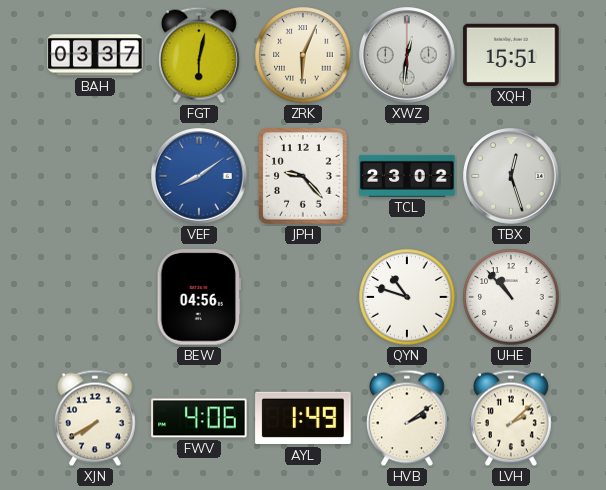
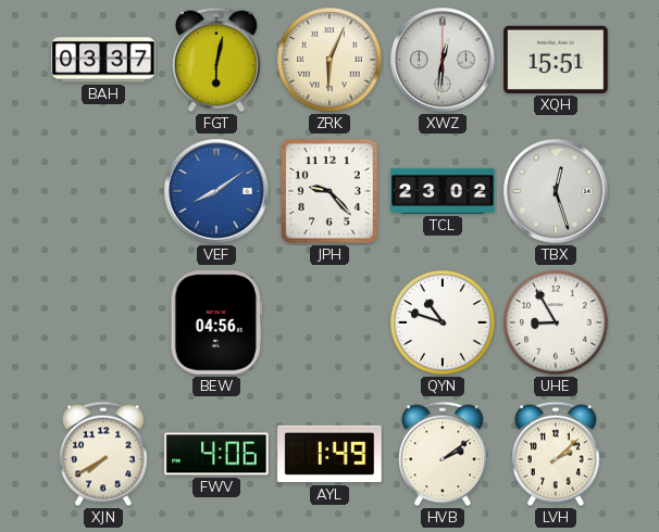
UHE: 10:53 -> 8:55
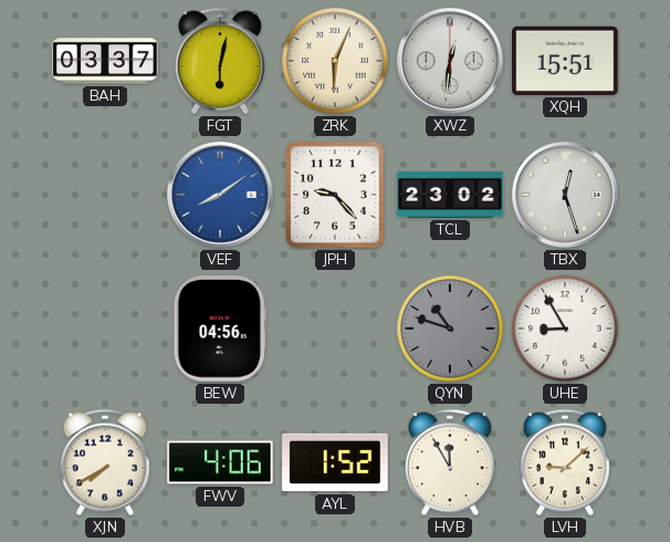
QYN dial: white -> grey
AYL: 1:49 -> 1:52
HVB: 2:09 -> 11:55
LVH: 2:08 -> 9:08
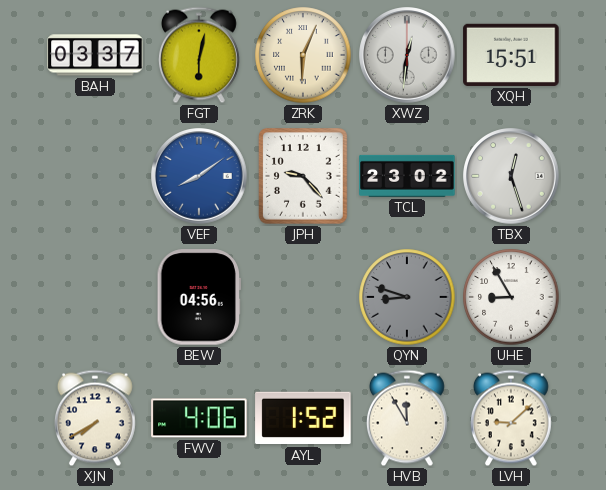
QYN: 10:48 -> 8:48
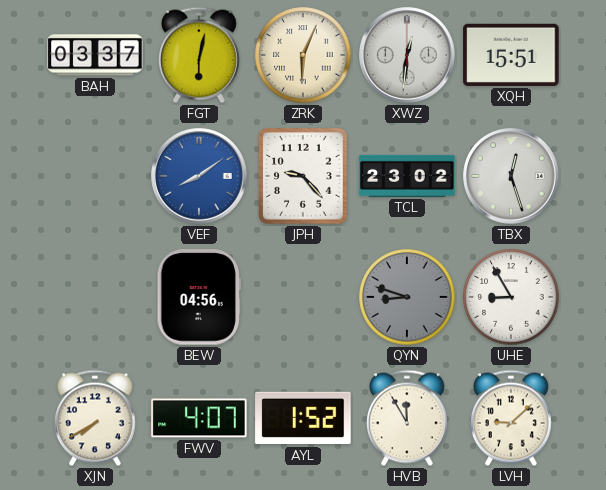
FWV: 4:06 -> 4:07
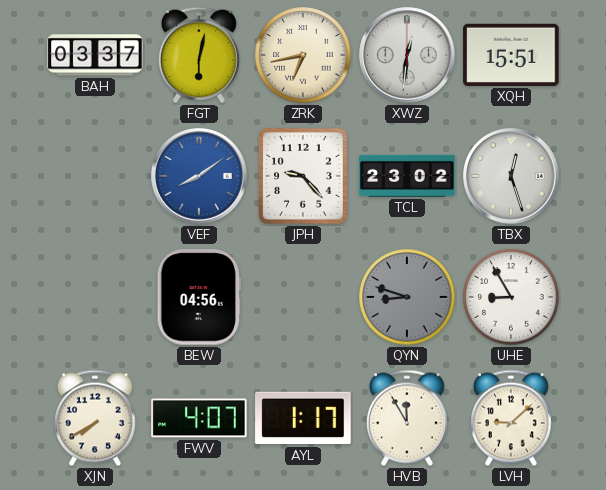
ZRK: 6:04 -> 6:43
AYL: 1:52 -> 1:17
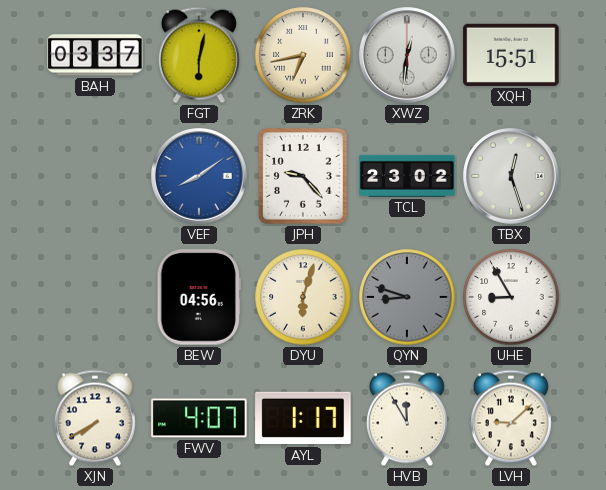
DYU: none -> 6:03
